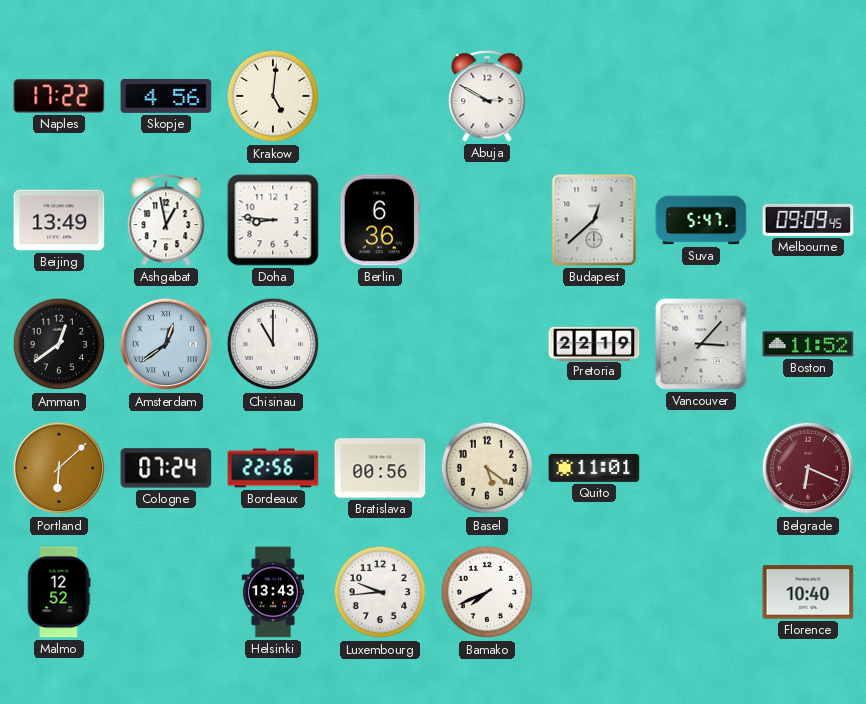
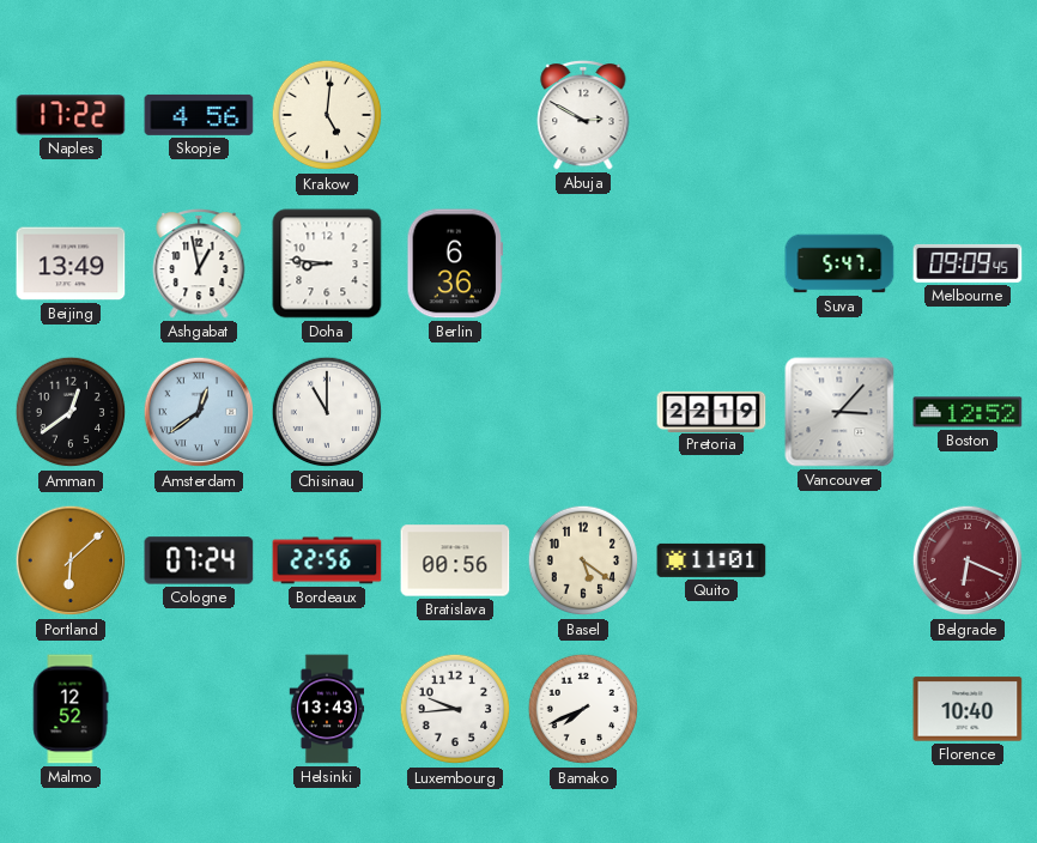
Budapest: 12:38 -> none
Boston: 11:52 -> 12:52
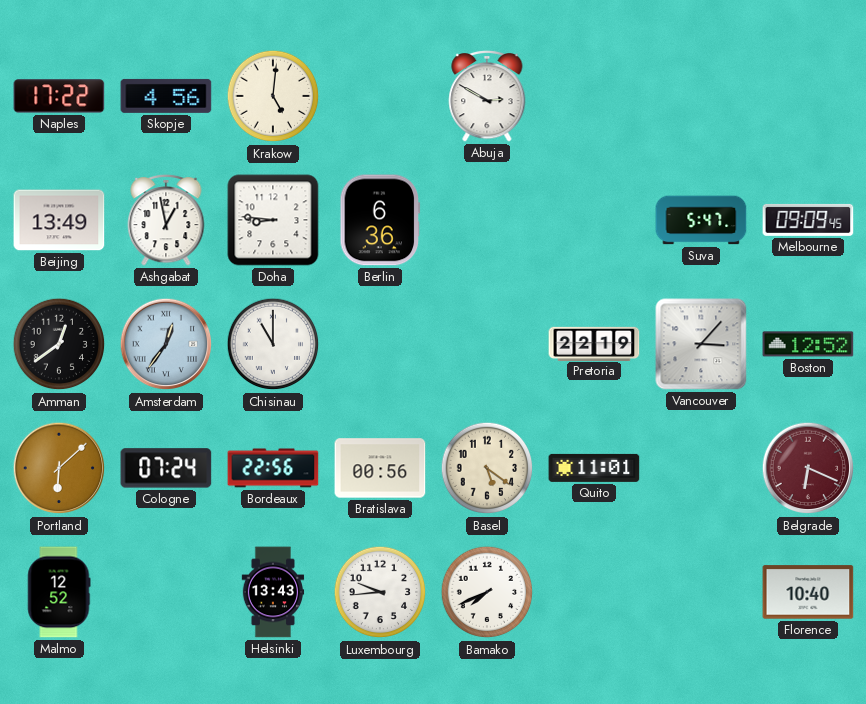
Amsterdam: 12:39 -> 12:36
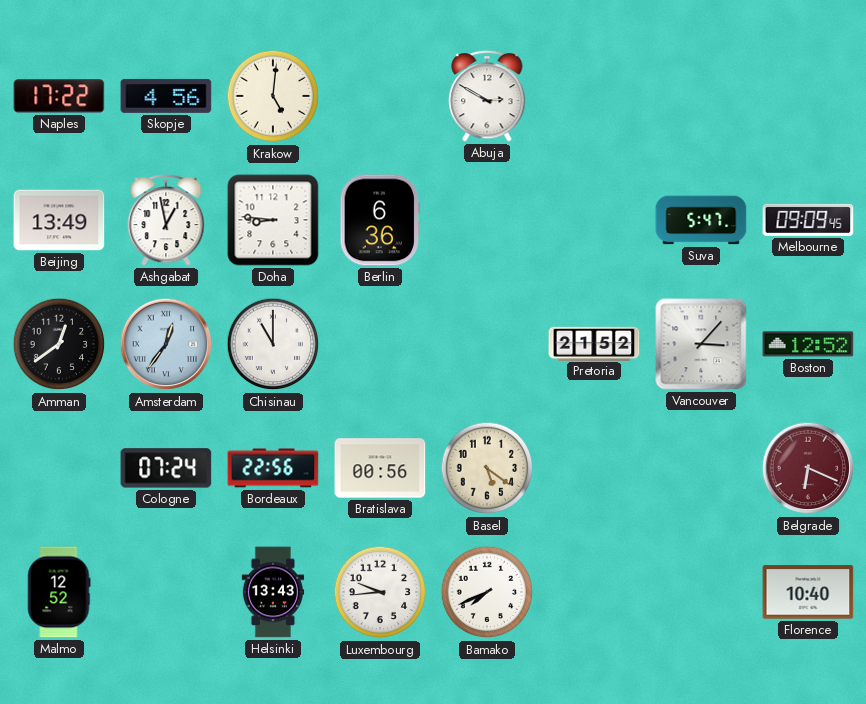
Pretoria: 22:19 -> 21:52
Portland: 6:08 -> none
Quito: 11:01 -> none
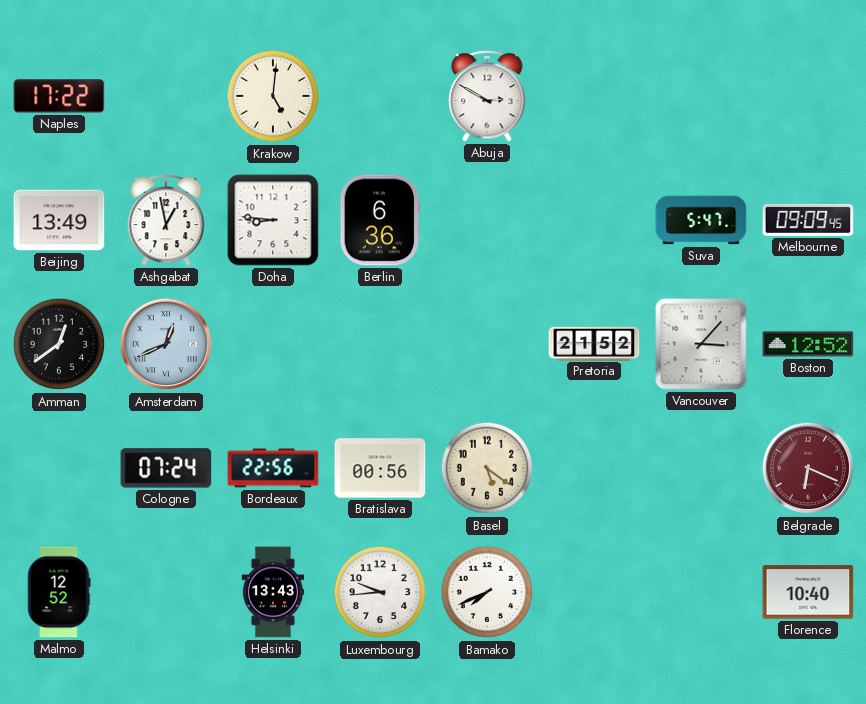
Skopje: 4:56 -> none
Amsterdam: 12:36 -> 12:41
Chisinau: 11:00 -> none
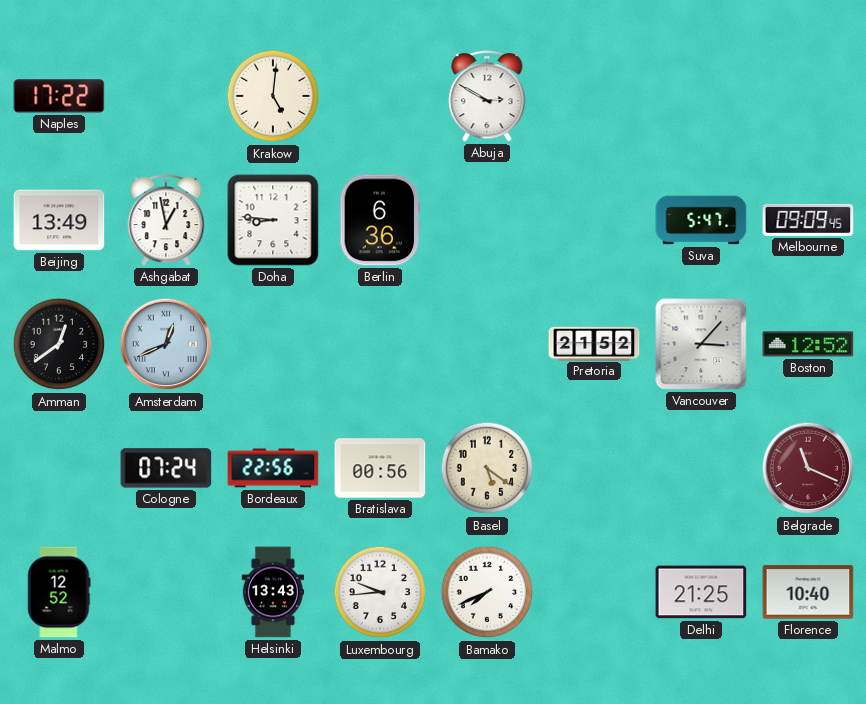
Belgrade: 6:19 -> 11:19
Delhi: none -> 21:25
